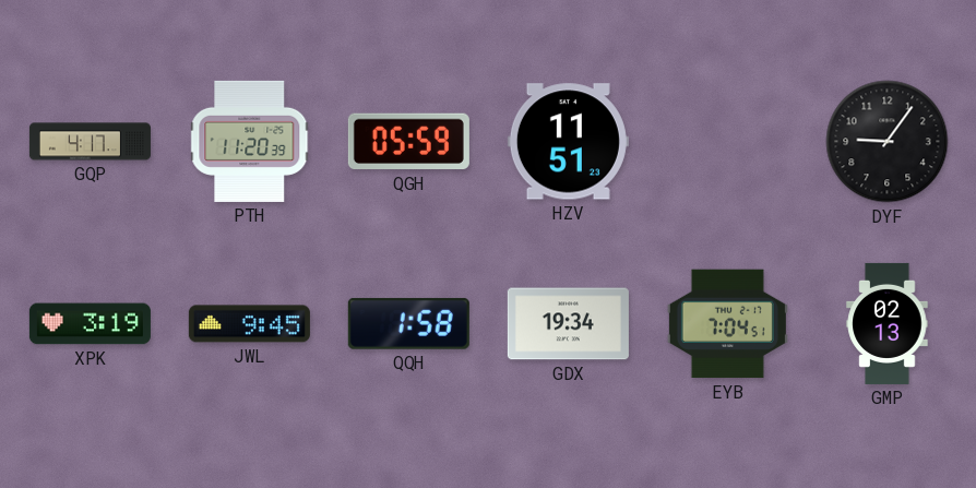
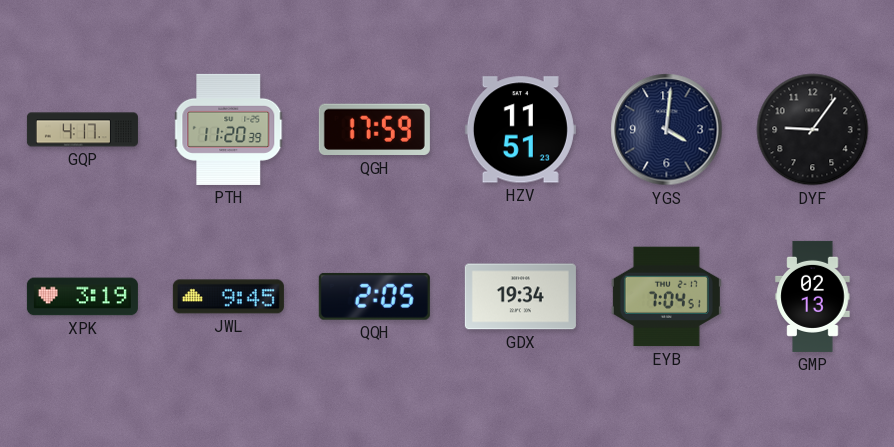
QGH: 05:59 -> 17:59
YGS: none -> 4:01
QQH: 1:58 -> 2:05
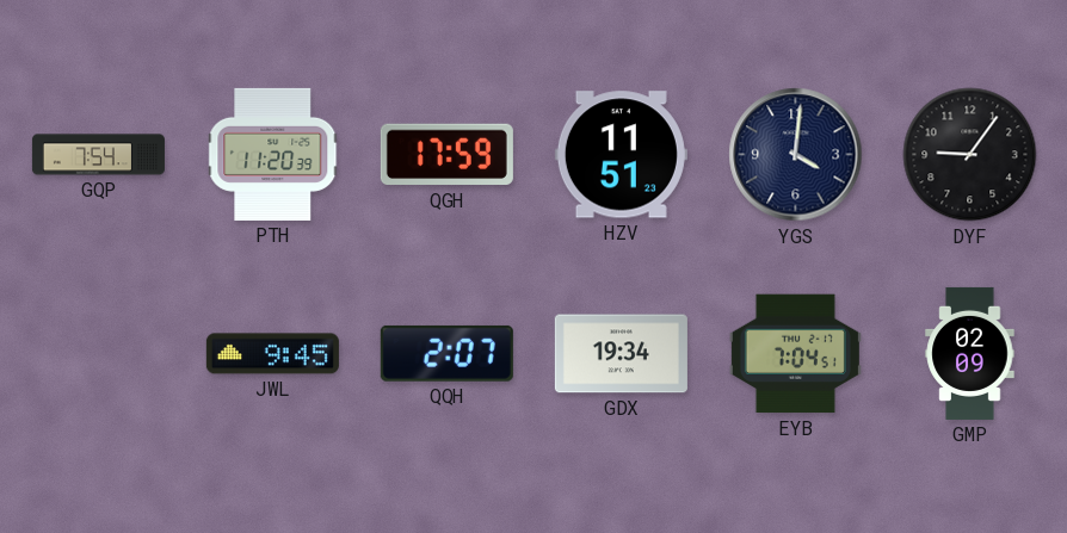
GQP: 4:17 -> 7:54
XPK: 3:19 -> none
QQH: 2:05 -> 2:07
GMP: 02:13 -> 02:09
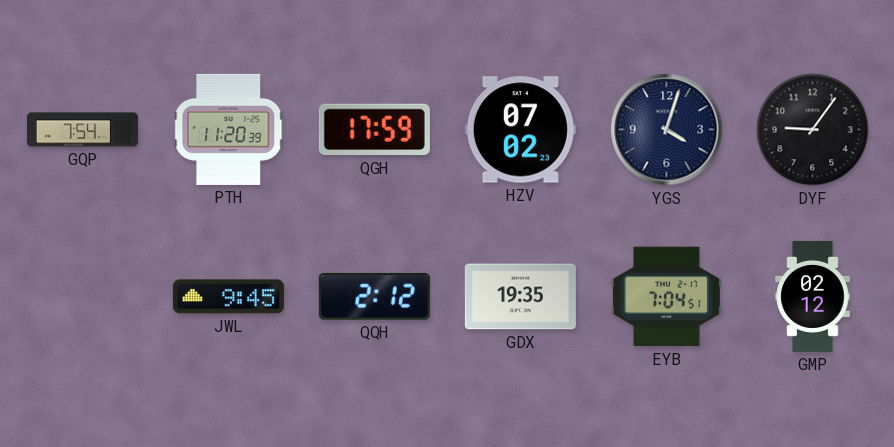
HZV: 11:51 -> 07:02
YGS: 4:01 -> 4:03
QQH: 2:07 -> 2:12
GDX: 19:34 -> 19:35
GMP: 02:09 -> 02:12
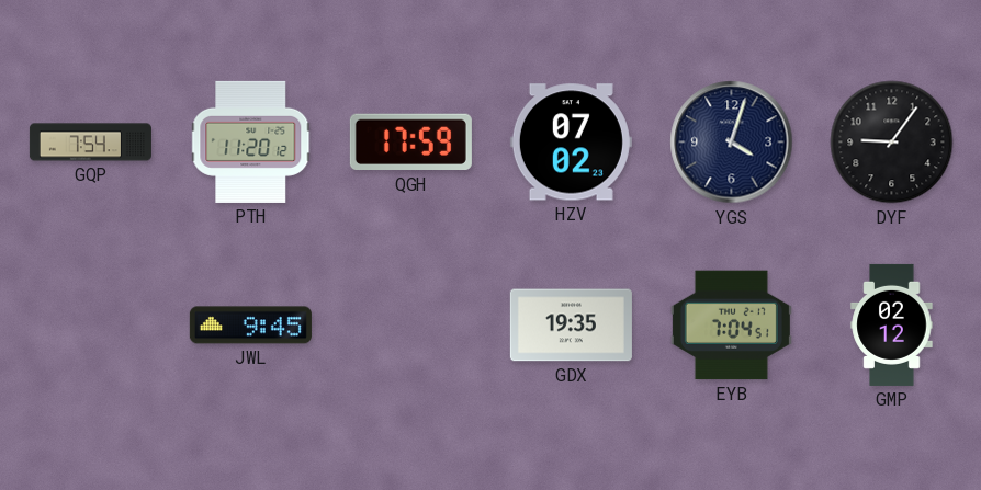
PTH: 11:20:39 -> 11:20:12
QQH: 2:12 -> none
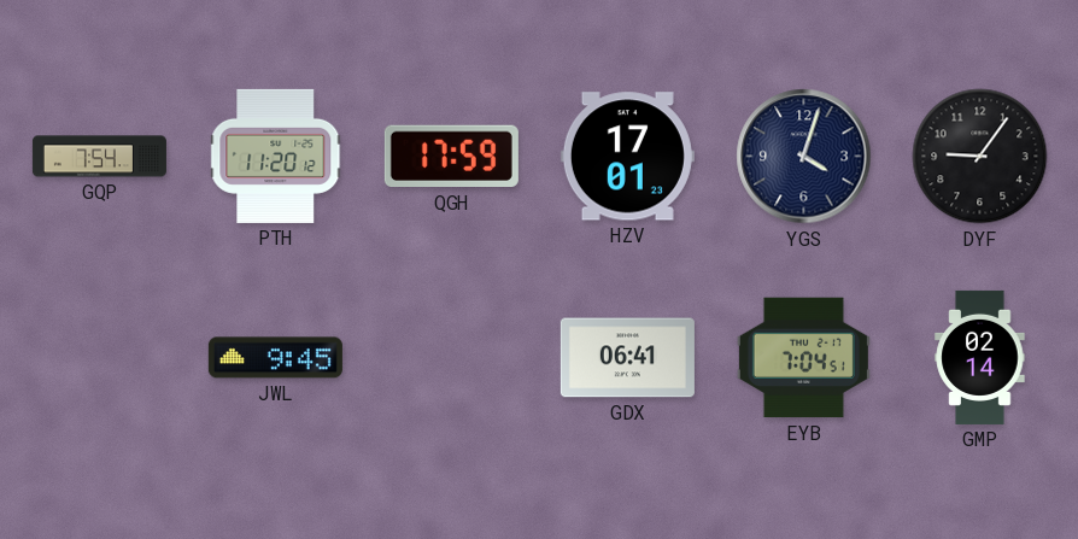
HZV: 07:02 -> 17:01
GDX: 19:35 -> 06:41
GMP: 02:12 -> 02:14
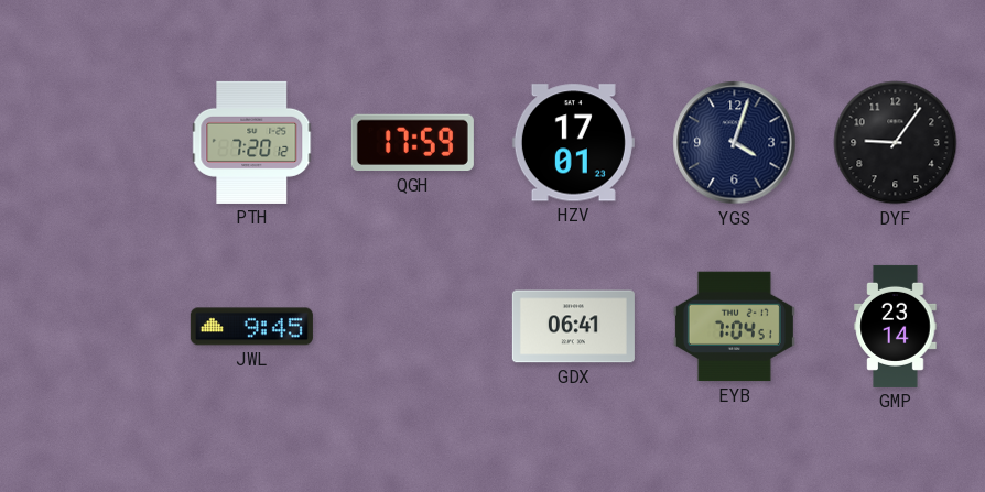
GQP: 7:54 -> none
PTH: 11:20 -> 7:20
GMP: 02:14 -> 23:14
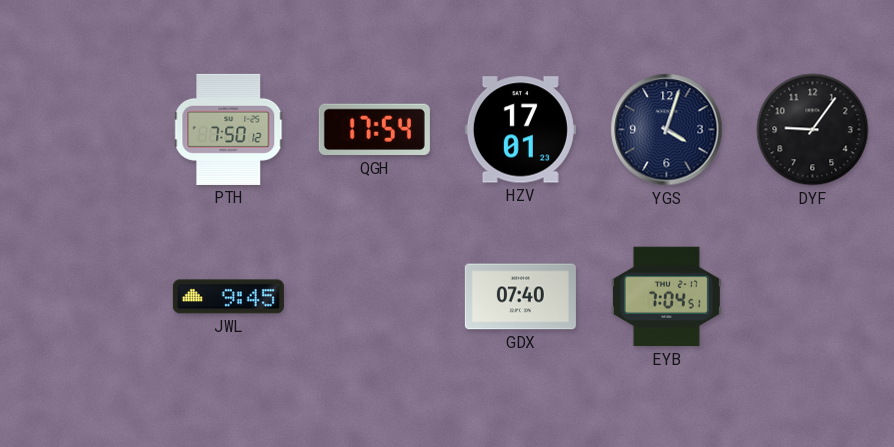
PTH: 7:20 -> 7:50
QGH: 17:59 -> 17:54
GDX: 06:41 -> 07:40
GMP: 23:14 -> none
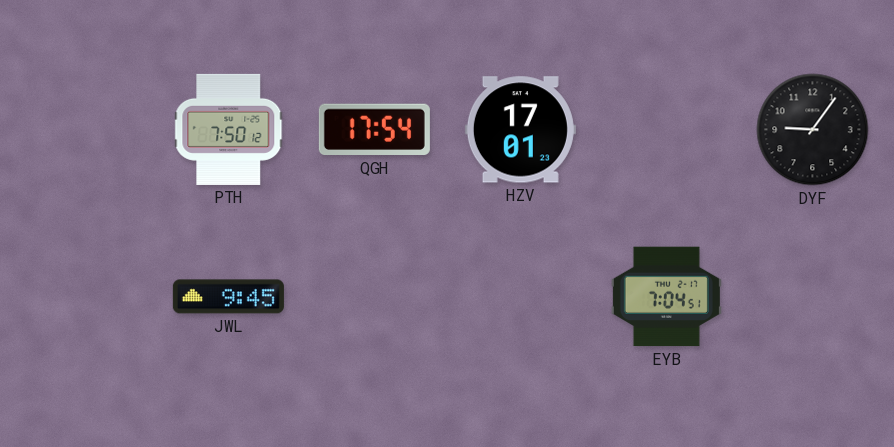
YGS: 4:03 -> none
GDX: 07:40 -> none
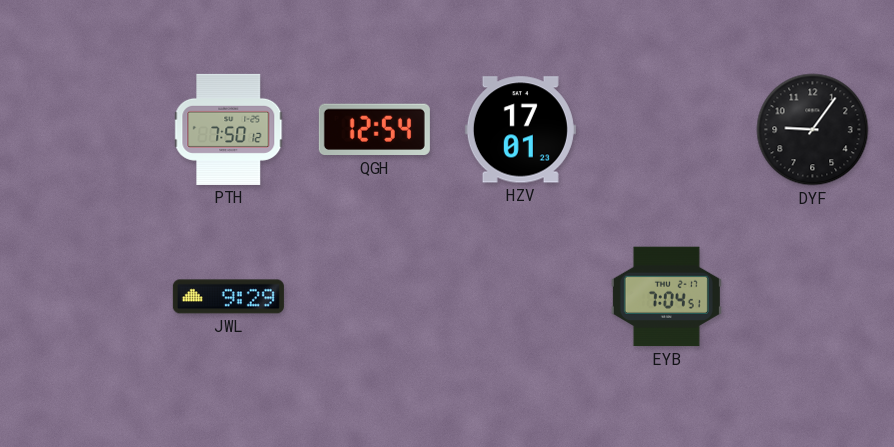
QGH: 17:54 -> 12:54
JWL: 9:45 -> 9:29
